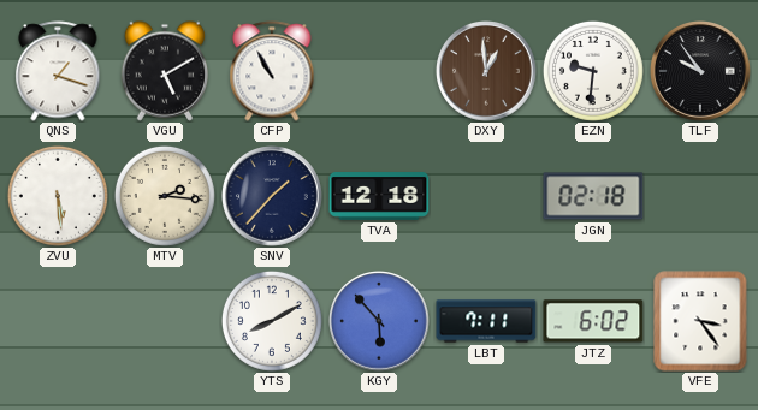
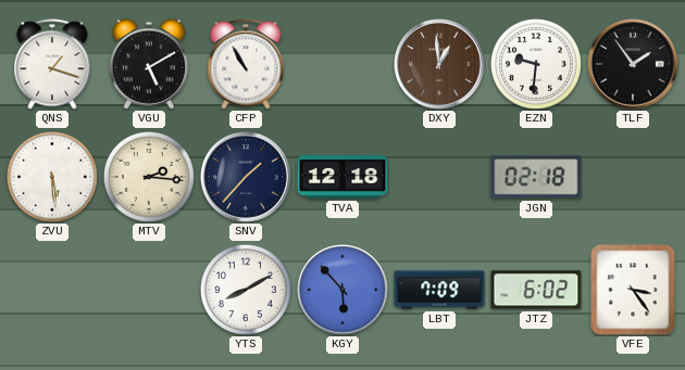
TLF: 9:54 -> 1:54
LBT: 7:11 -> 7:09
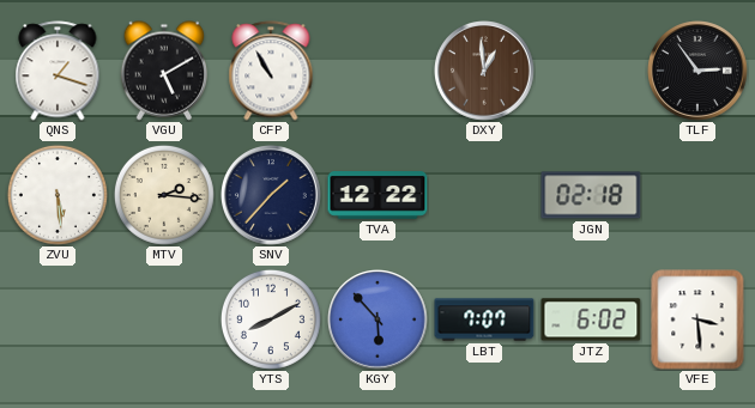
EZN: 9:31 -> none
TLF: 1:54 -> 2:54
TVA: 12:18 -> 12:22
LBT: 7:09 -> 7:07
VFE: 3:24 -> 3:29
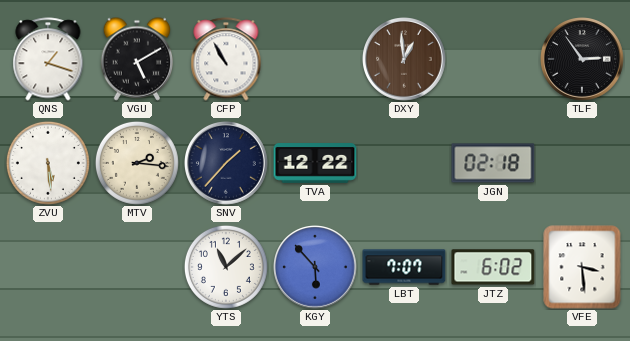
YTS: 8:10 -> 11:08
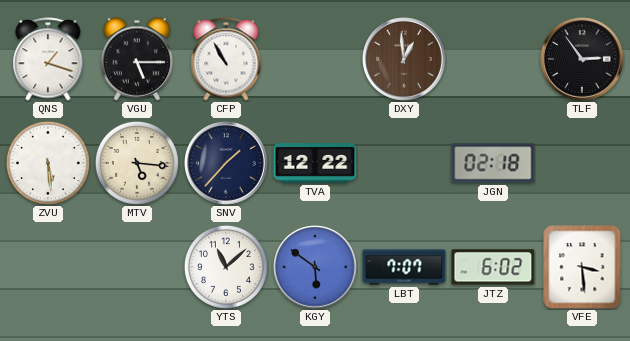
VGU: 5:10 -> 5:15
MTV: 2:16 -> 5:16
KGY: 5:53 -> 5:51
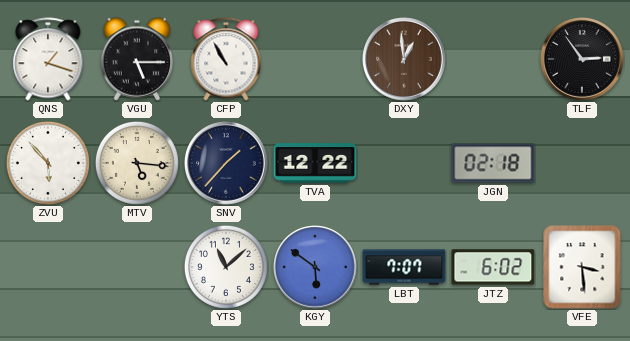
ZVU: 5:29 -> 5:53
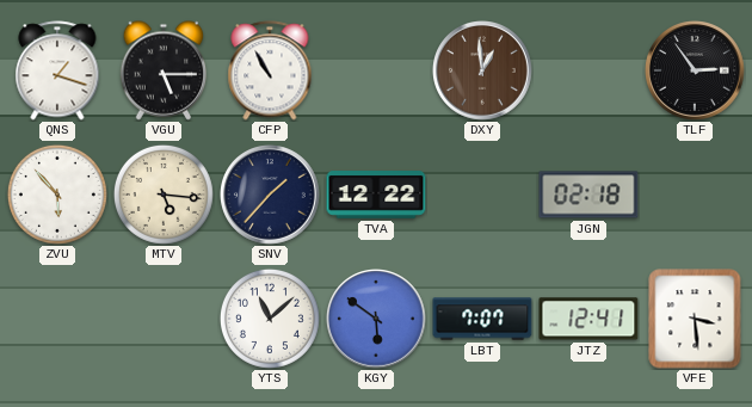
JTZ: 6:02 -> 12:41
